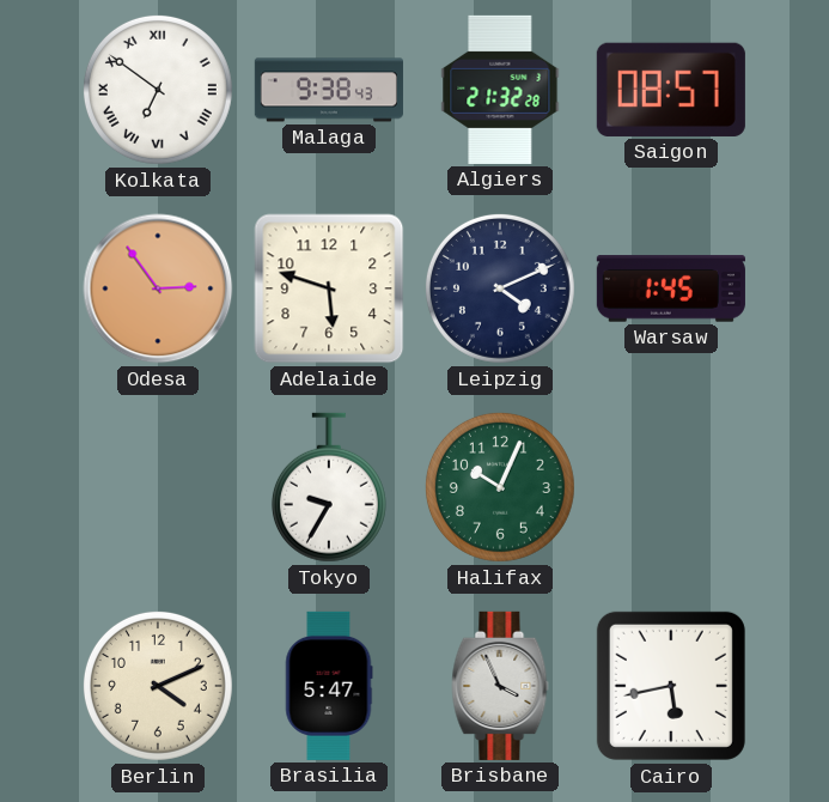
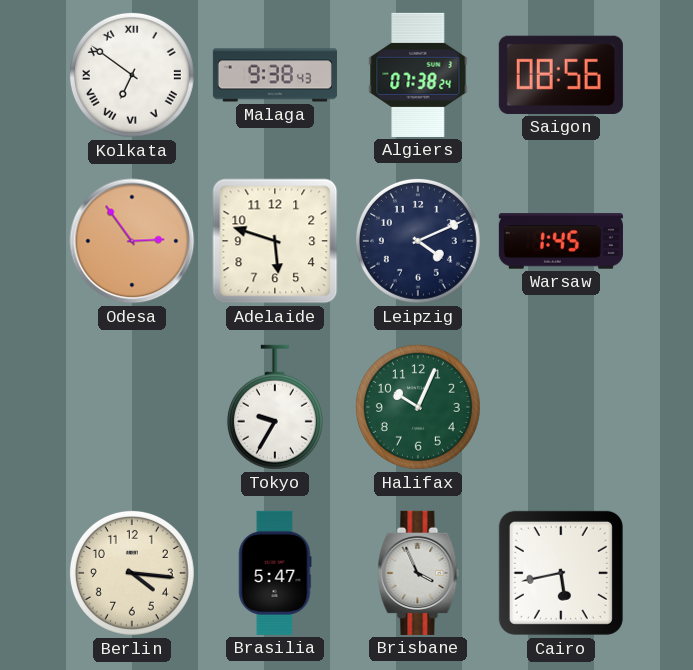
Algiers: 21:32 -> 07:38
Saigon: 08:57 -> 08:56
Berlin: 4:11 -> 4:16
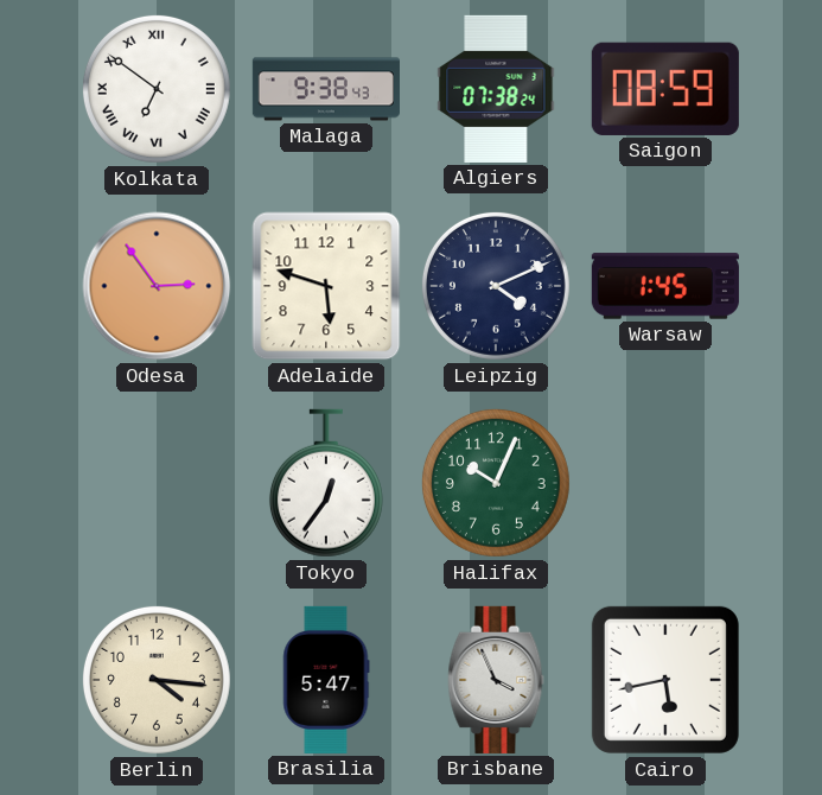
Saigon: 08:56 -> 08:59
Tokyo: 9:35 -> 12:36
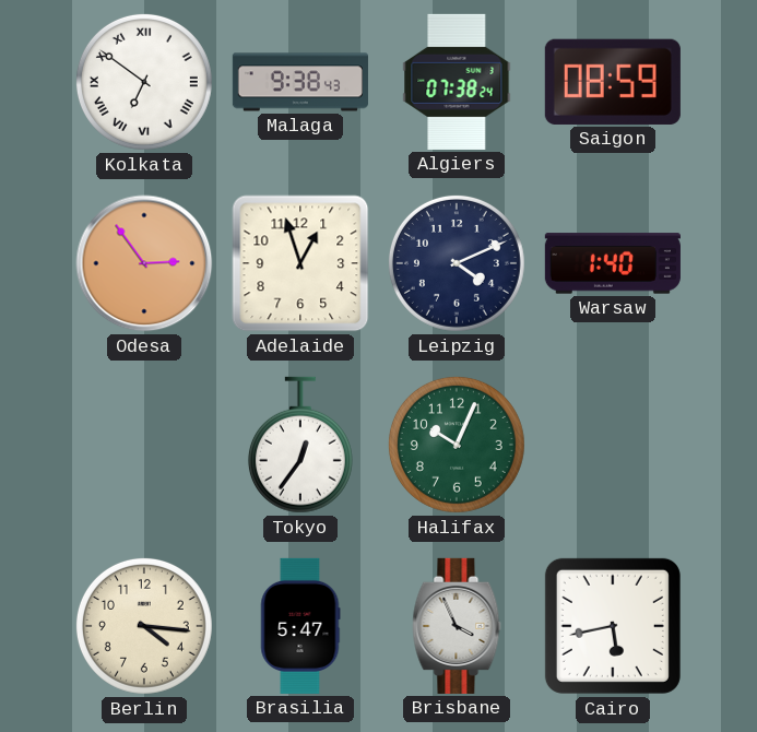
Adelaide: 5:48 -> 12:57
Warsaw: 1:45 -> 1:40
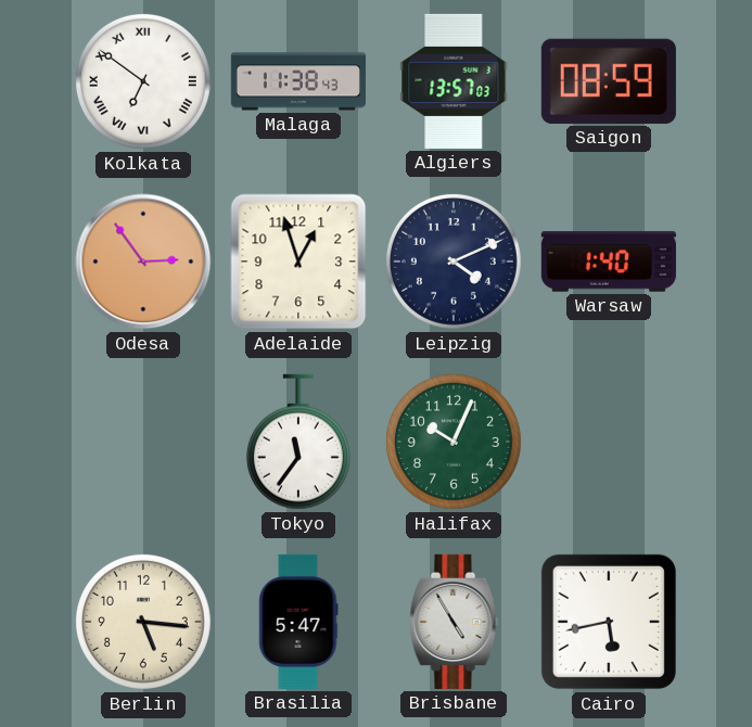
Malaga: 9:38 -> 11:38
Algiers: 07:38 -> 13:57
Tokyo: 12:36 -> 11:36
Berlin: 4:16 -> 5:16
Brisbane: 3:56 -> 4:55
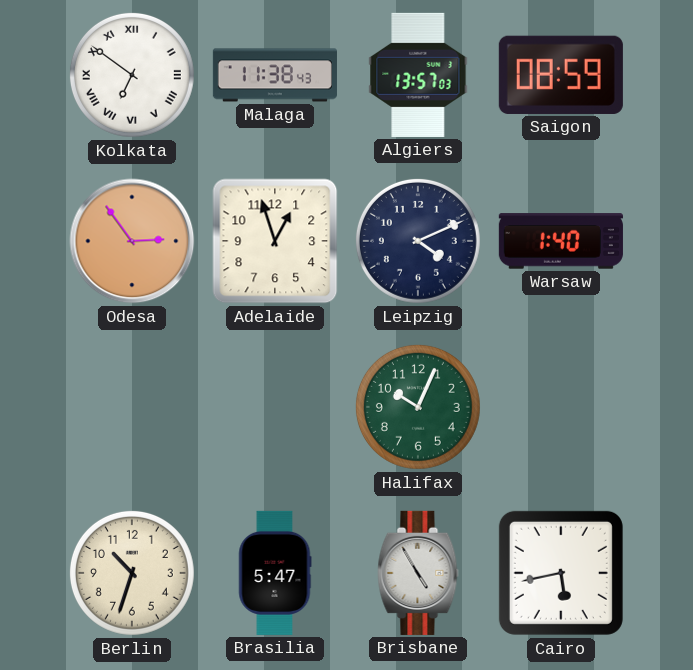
Tokyo: 11:36 -> none
Berlin: 5:16 -> 10:33
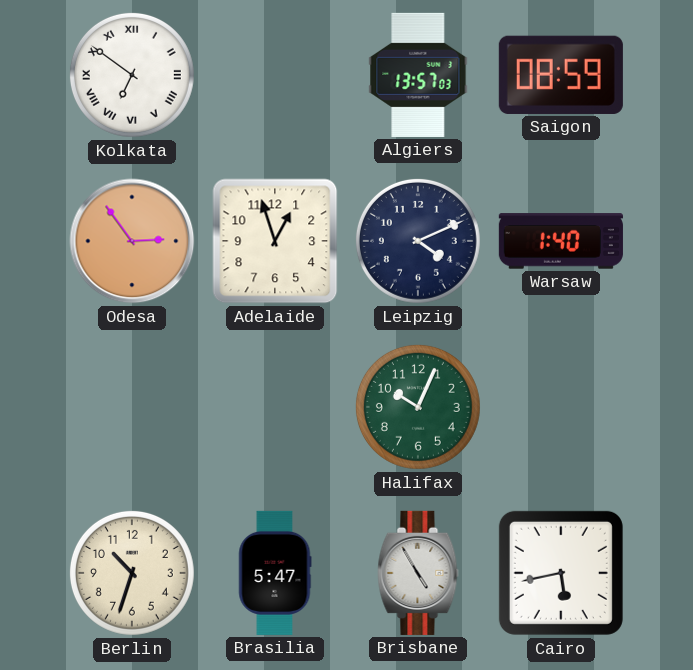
Malaga: 11:38 -> none
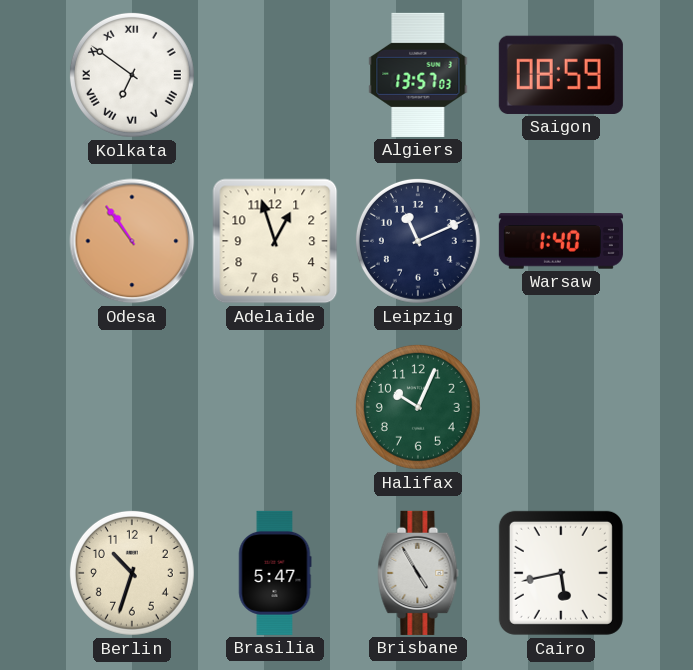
Odesa: 2:54 -> 10:54
Leipzig: 4:11 -> 11:11
